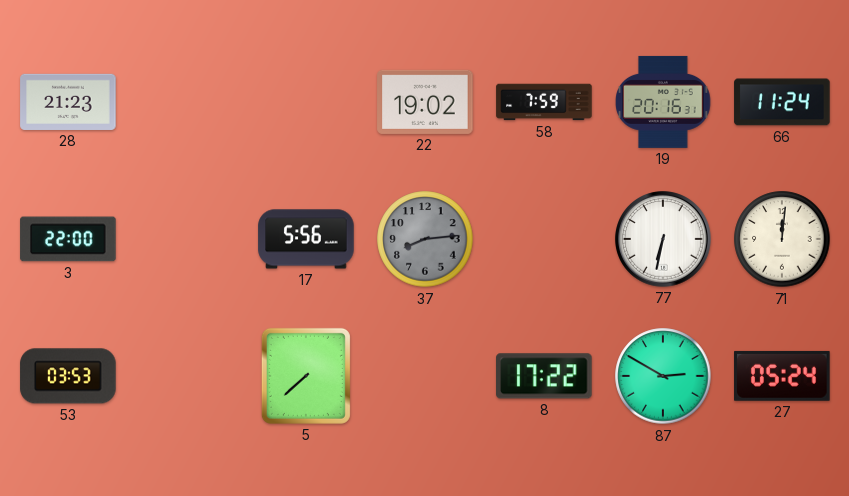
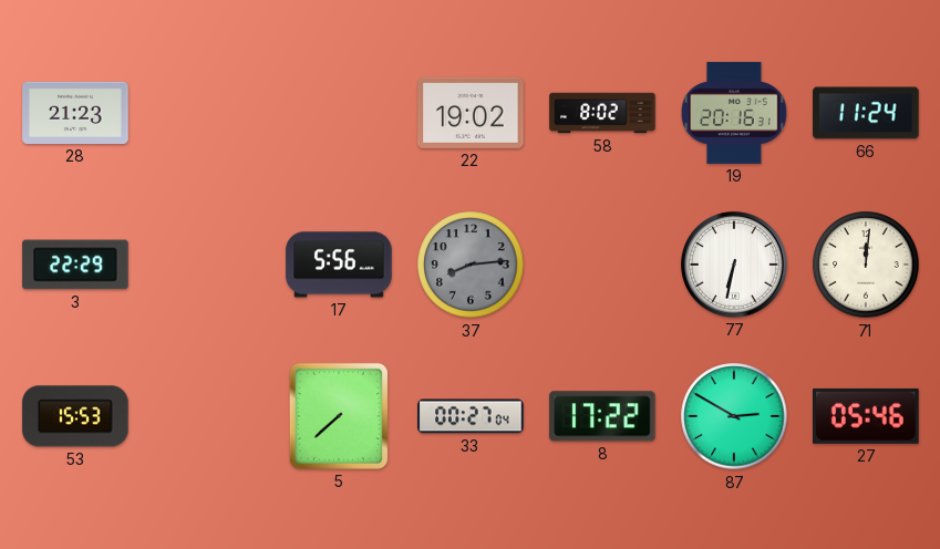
58: 7:59 -> 8:02
3: 22:00 -> 22:29
53: 03:53 -> 15:53
33: none -> 00:27
27: 05:24 -> 05:46
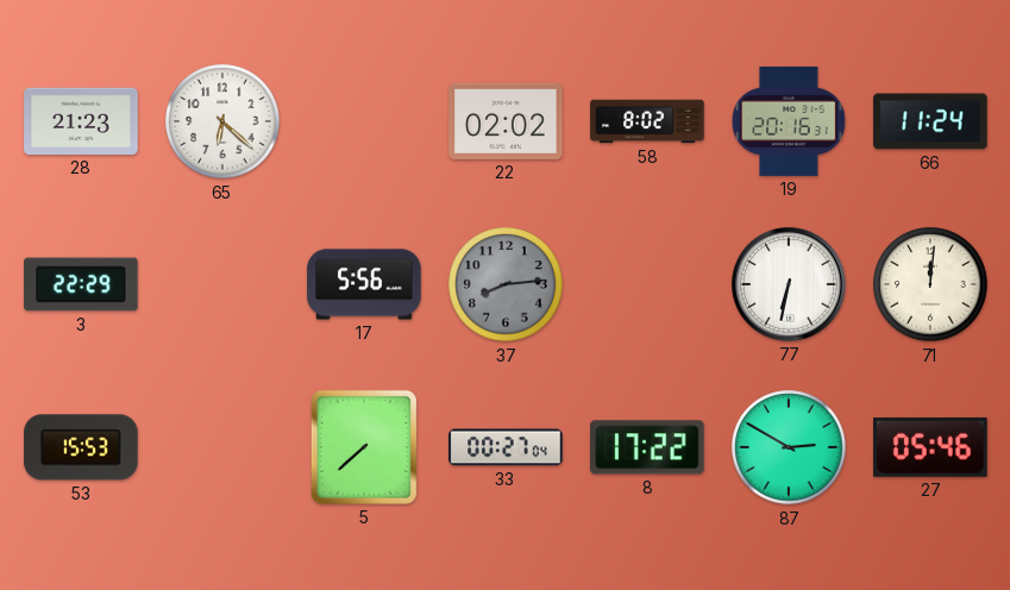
65: none -> 6:22
22: 19:02 -> 02:02
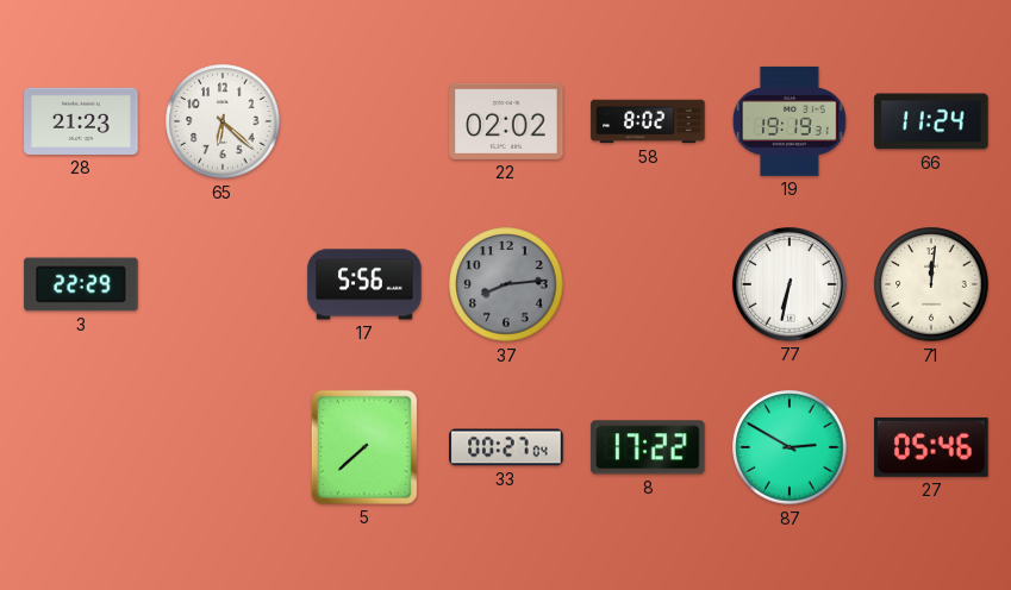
19: 20:16 -> 19:19
53: 15:53 -> none
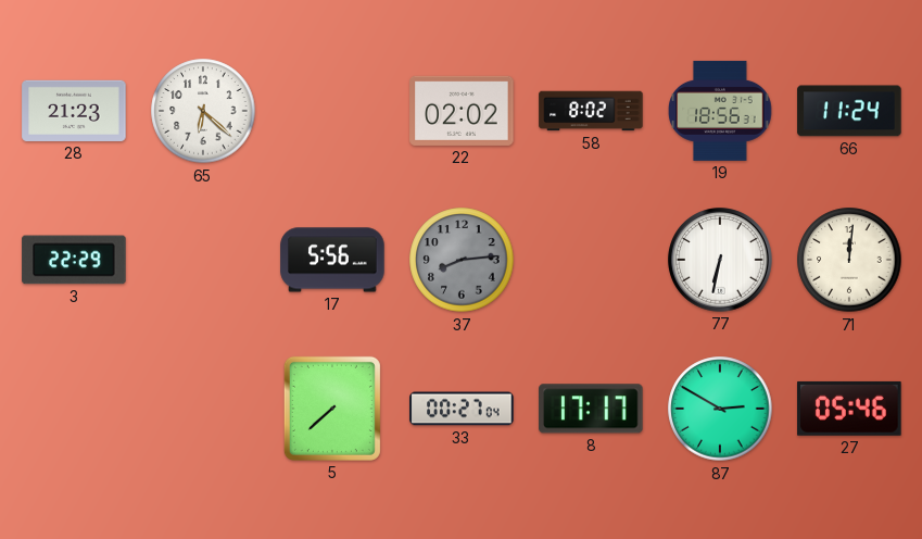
19: 19:19 -> 18:56
8: 17:22 -> 17:17
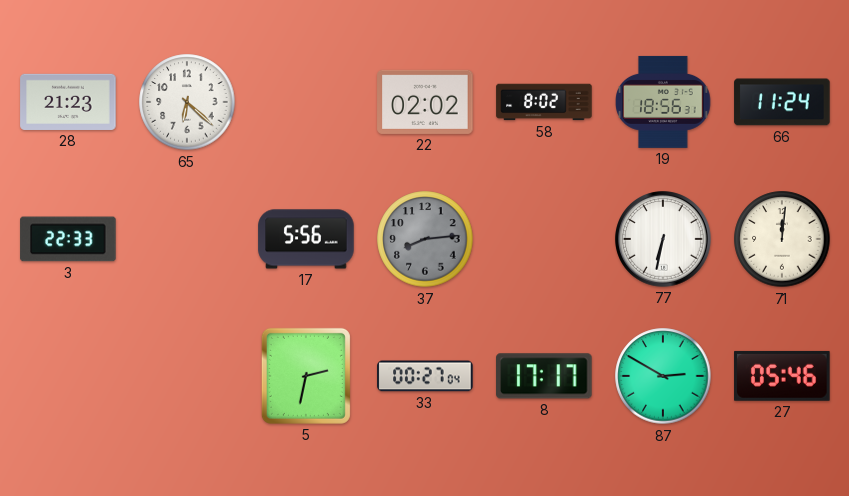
3: 22:29 -> 22:33
5: 7:38 -> 2:32
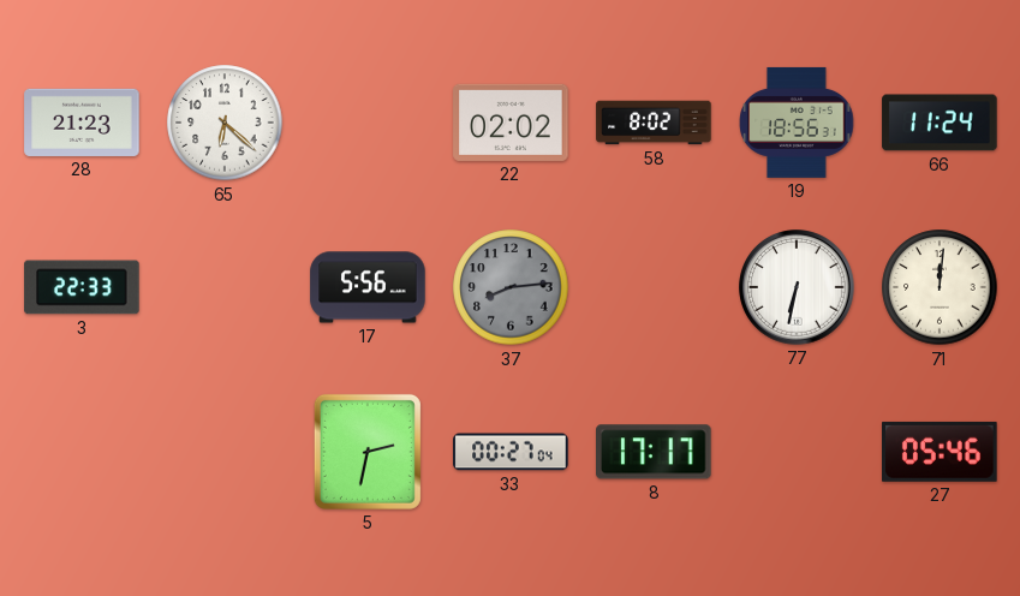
87: 2:50 -> none
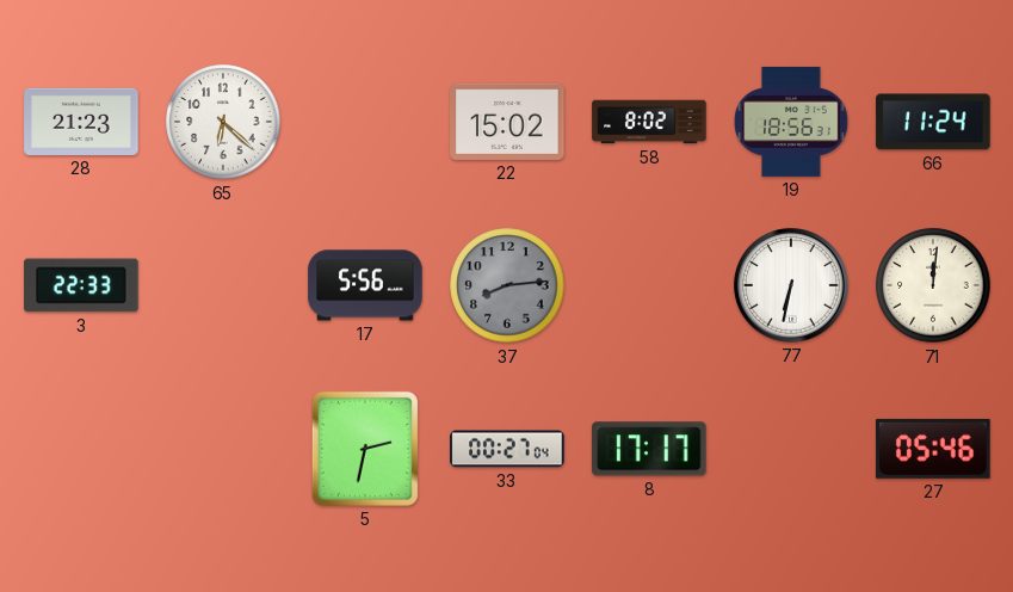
22: 02:02 -> 15:02
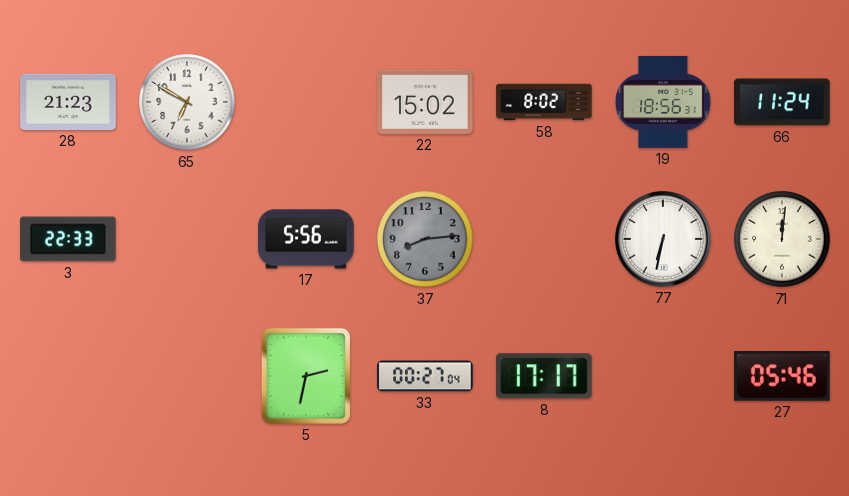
65: 6:22 -> 6:50
